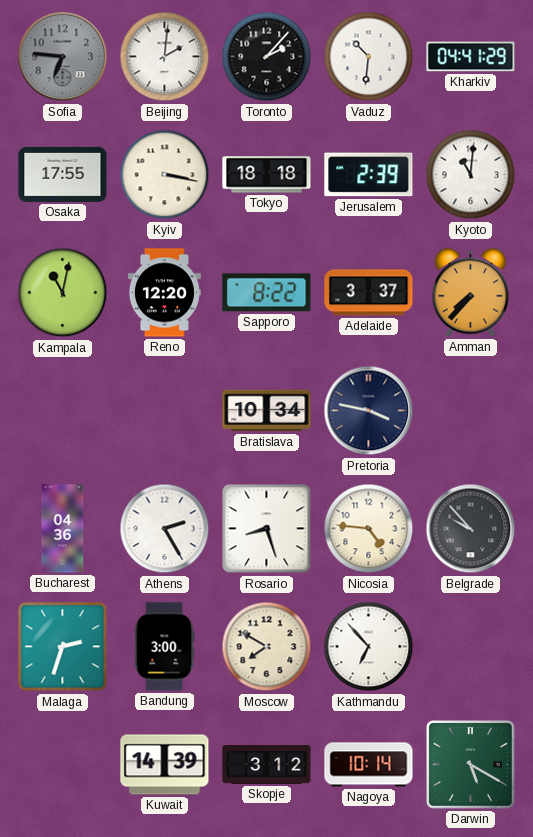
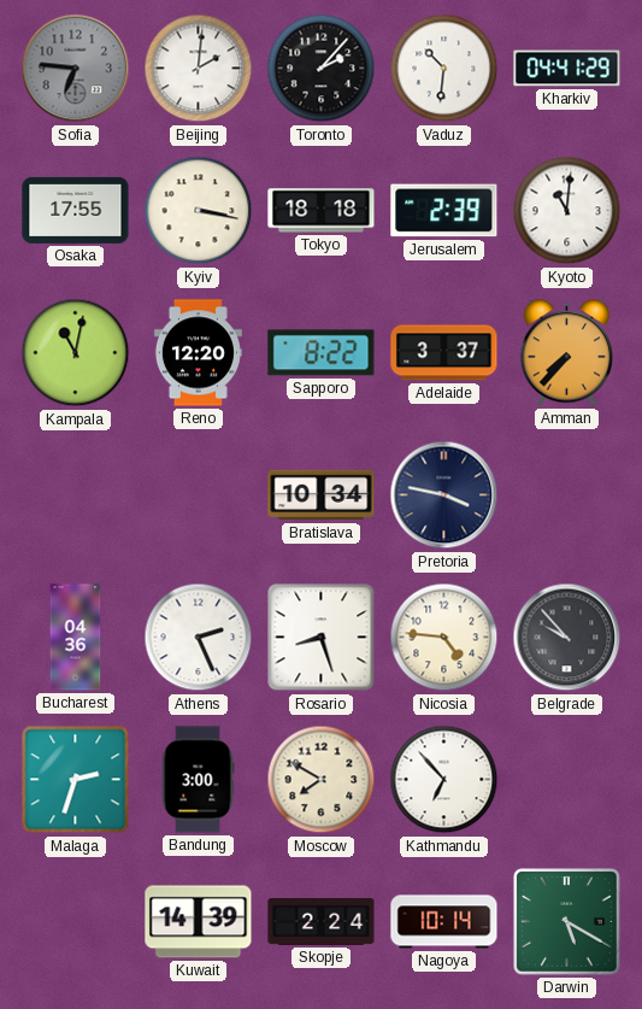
Athens: 2:25 -> 2:26
Skopje: 3:12 -> 2:24
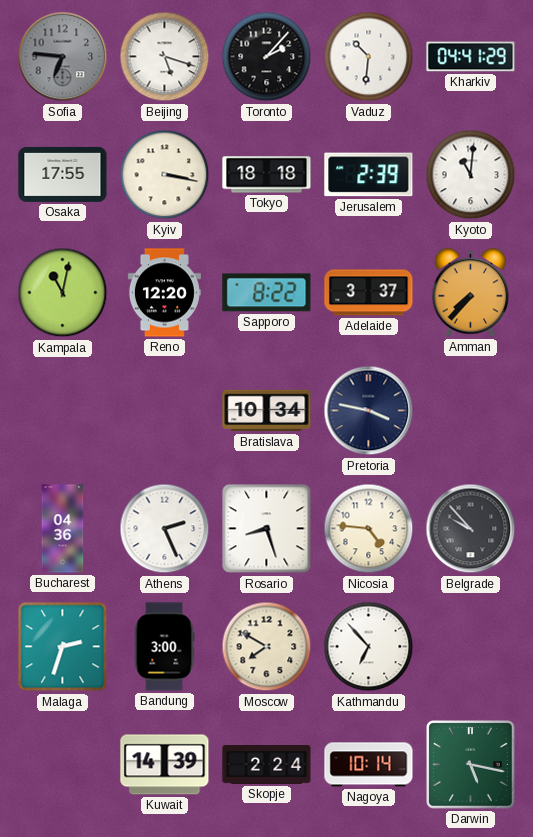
Beijing: 2:01 -> 5:18
Darwin: 5:20 -> 5:17
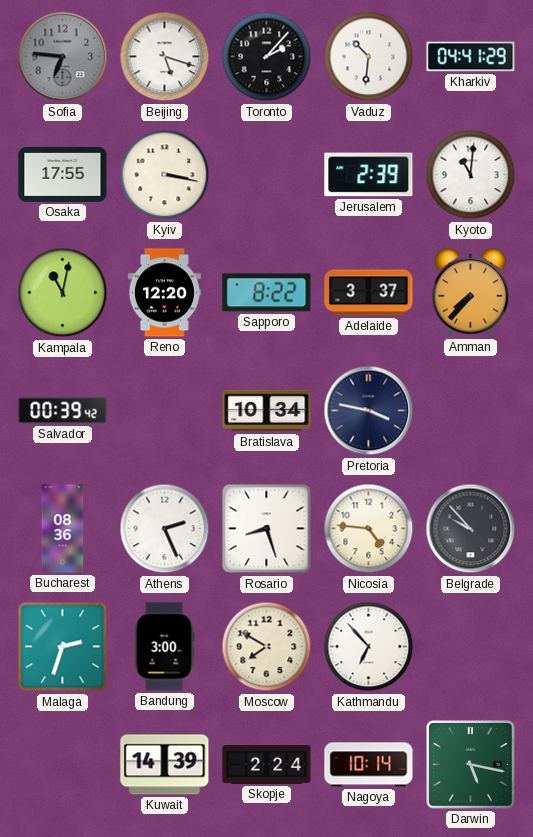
Tokyo: 18:18 -> none
Salvador: none -> 00:39
Bucharest: 04:36 -> 08:36
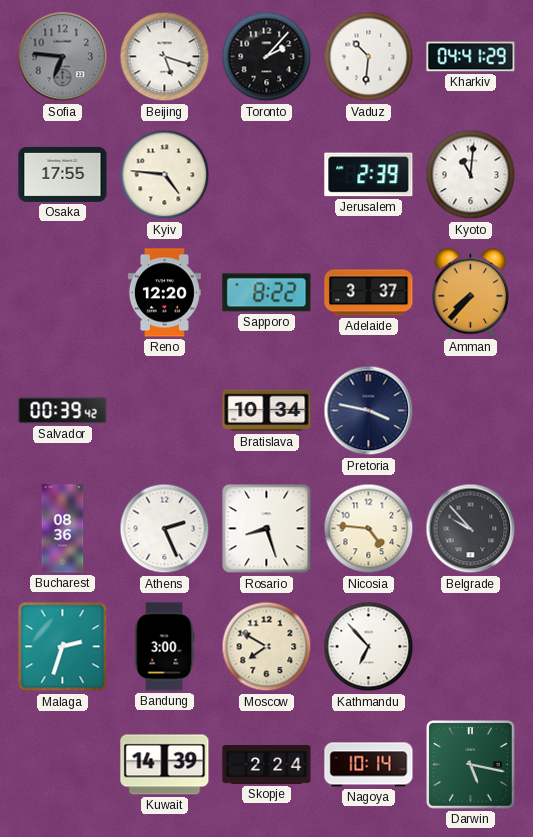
Kyiv: 3:17 -> 4:46
Kampala: 11:02 -> none
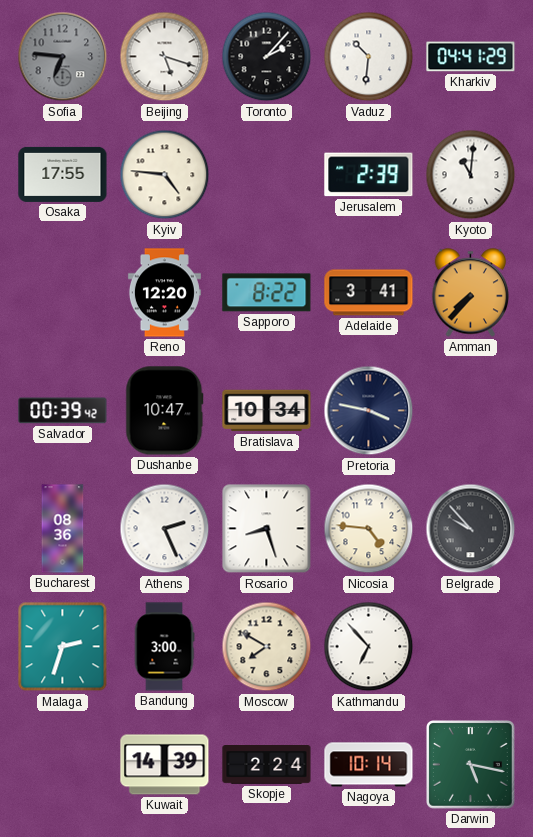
Adelaide: 3:37 -> 3:41
Dushanbe: none -> 10:47
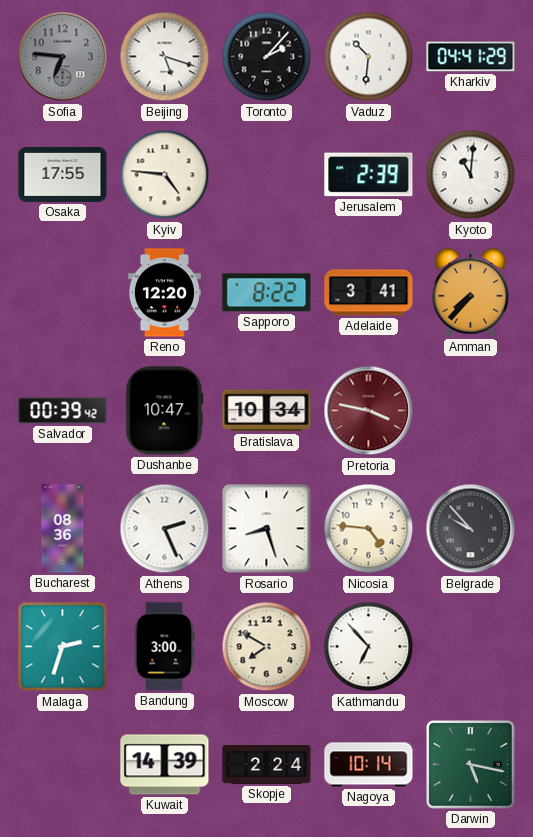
Pretoria dial: navy -> burgundy
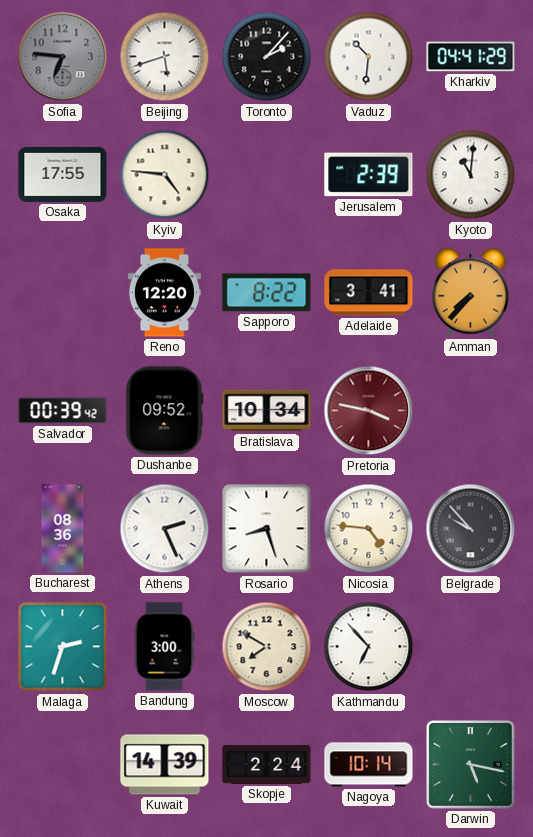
Beijing: 5:18 -> 5:42
Dushanbe: 10:47 -> 09:52
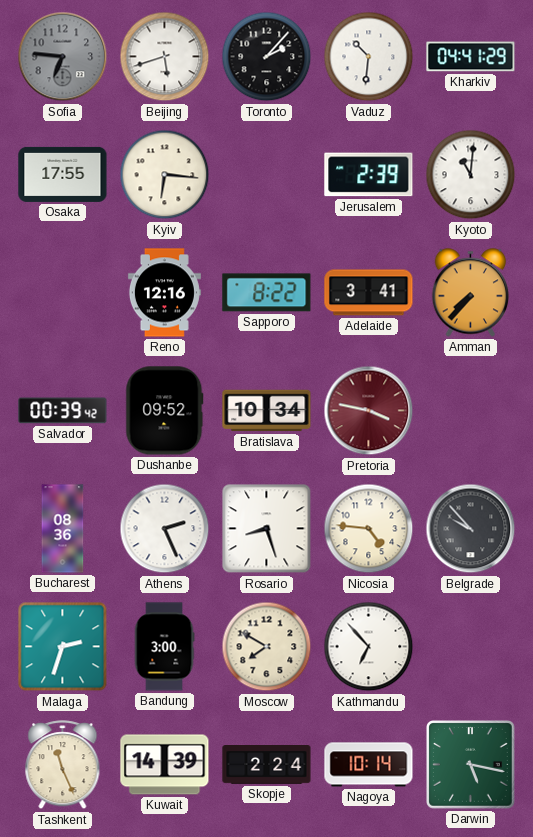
Kyiv: 4:46 -> 6:16
Reno: 12:20 -> 12:16
Tashkent: none -> 11:26
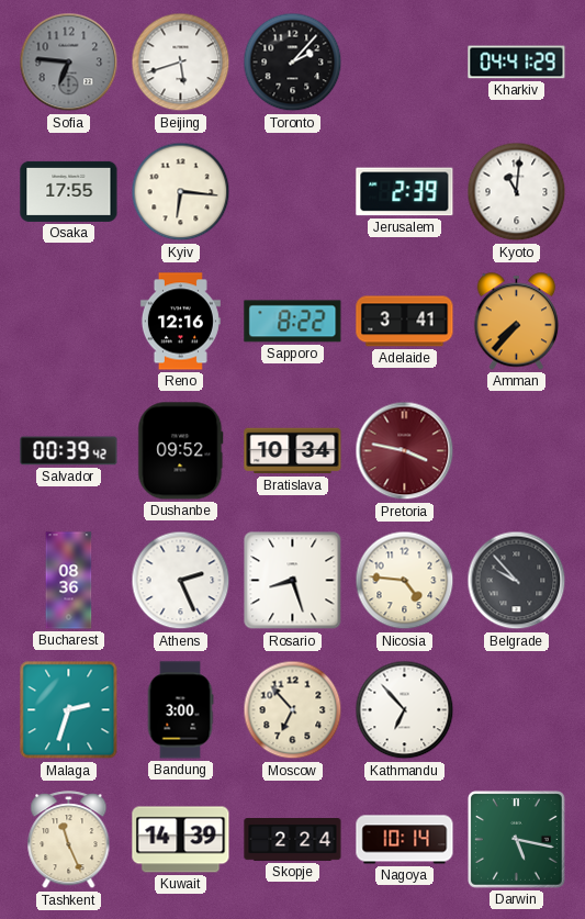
Vaduz: 10:31 -> none
Moscow: 7:50 -> 6:53
